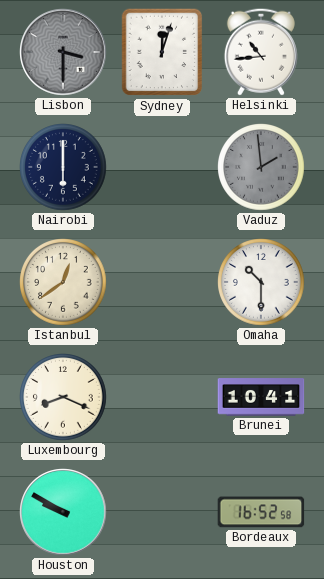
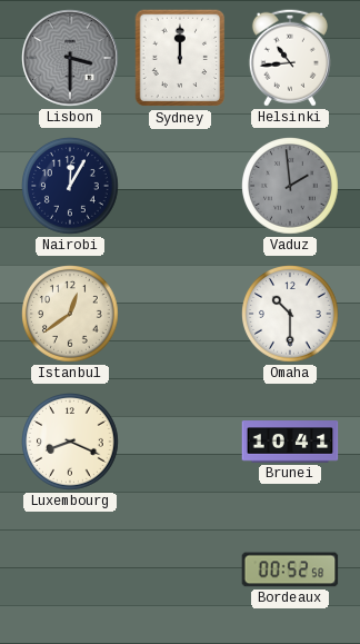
Sydney: 12:03 -> 12:00
Nairobi: 6:00 -> 12:05
Houston: 9:50 -> none
Bordeaux: 16:52 -> 00:52
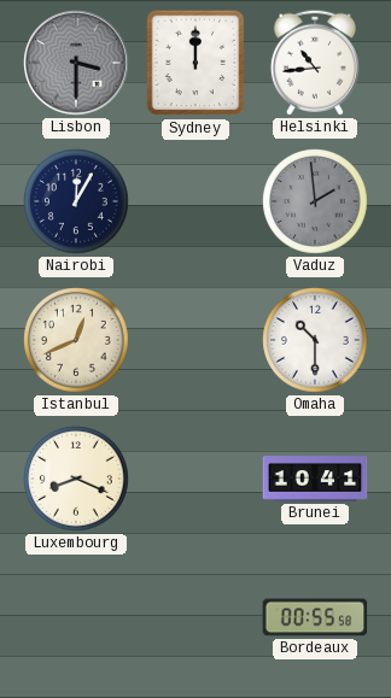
Istanbul: 12:39 -> 12:41
Bordeaux: 00:52 -> 00:55
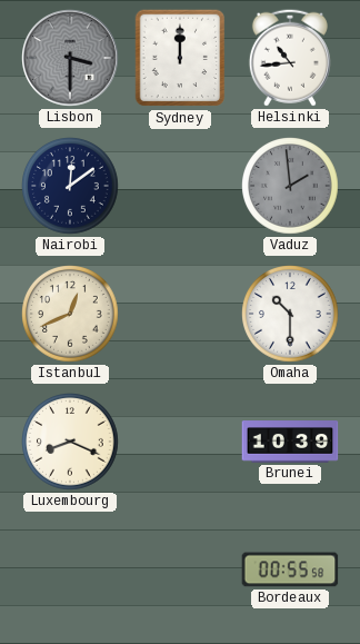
Nairobi: 12:05 -> 12:09
Brunei: 10:41 -> 10:39
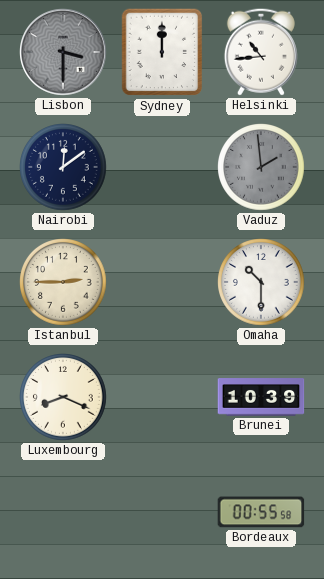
Istanbul: 12:41 -> 2:45
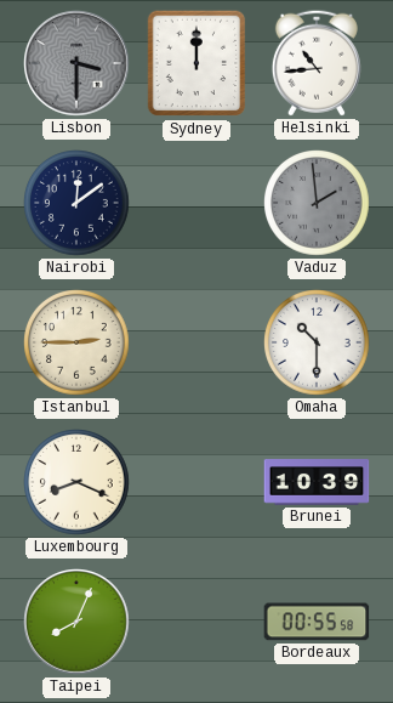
Taipei: none -> 8:04
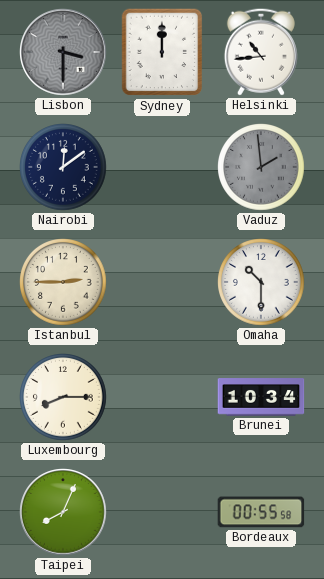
Luxembourg: 8:19 -> 8:15
Brunei: 10:39 -> 10:34
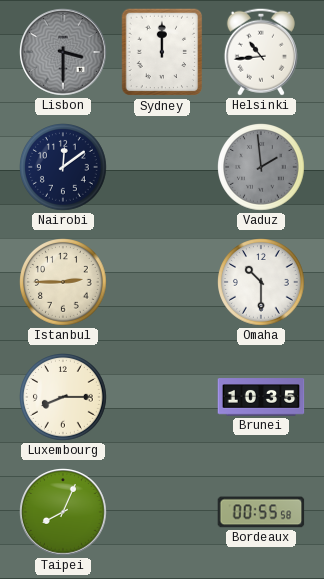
Brunei: 10:34 -> 10:35
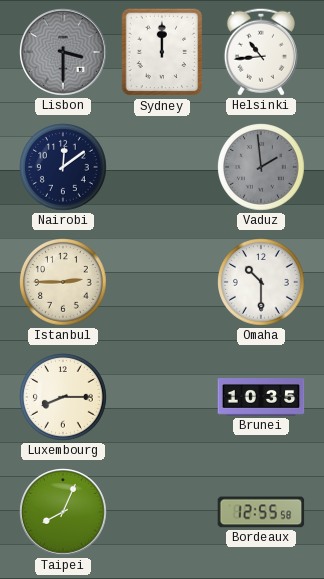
Bordeaux: 00:55 -> 12:55
